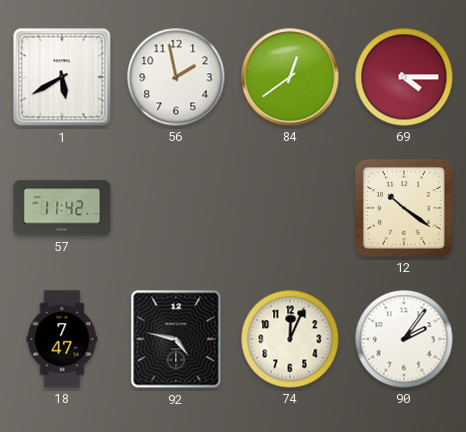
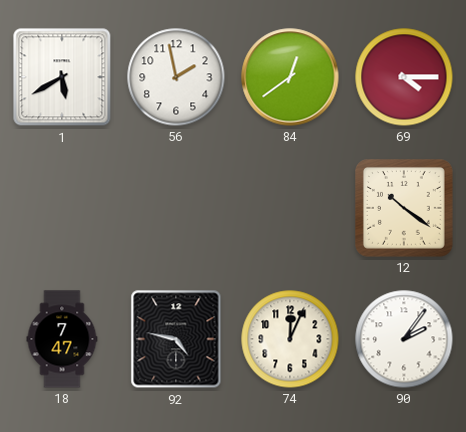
57: 11:42 -> none
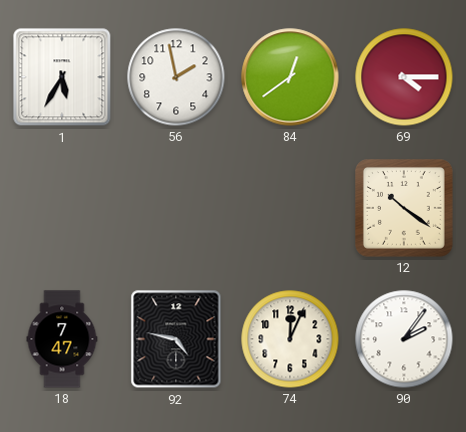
1: 5:40 -> 5:35
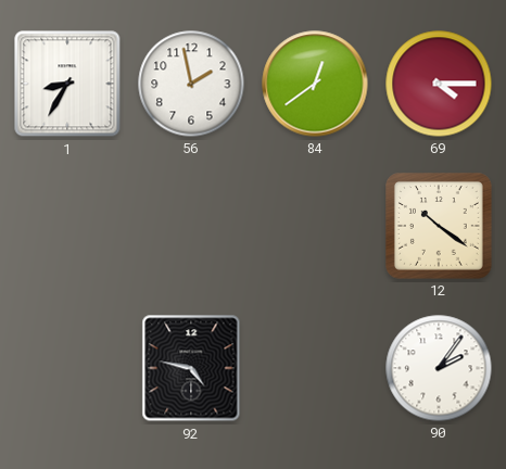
1: 5:35 -> 8:35
18: 7:47 -> none
74: 12:04 -> none
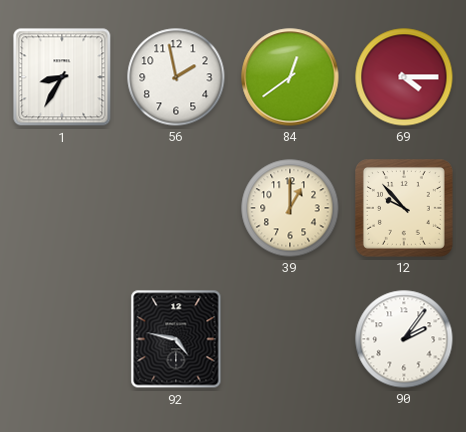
39: none -> 1:00
12: 10:21 -> 9:53
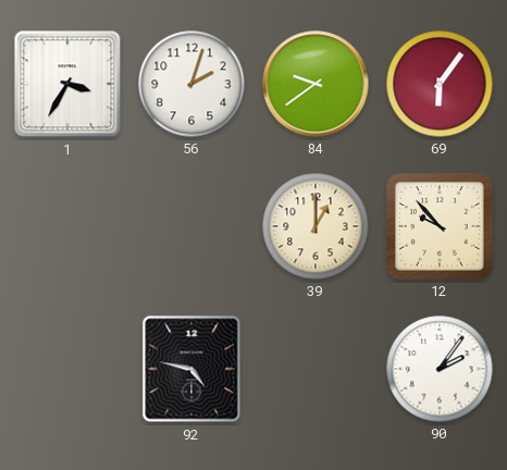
1: 8:35 -> 3:35
56: 1:58 -> 2:03
84: 12:39 -> 9:39
69: 4:15 -> 6:06
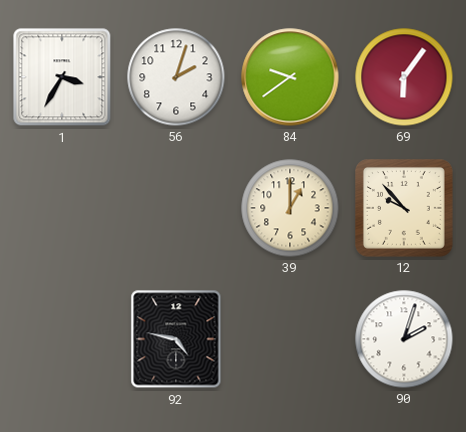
90: 2:06 -> 2:03
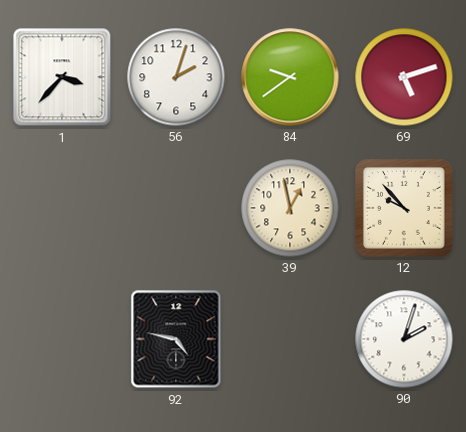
1: 3:35 -> 3:37
69: 6:06 -> 5:12
39: 1:00 -> 12:58
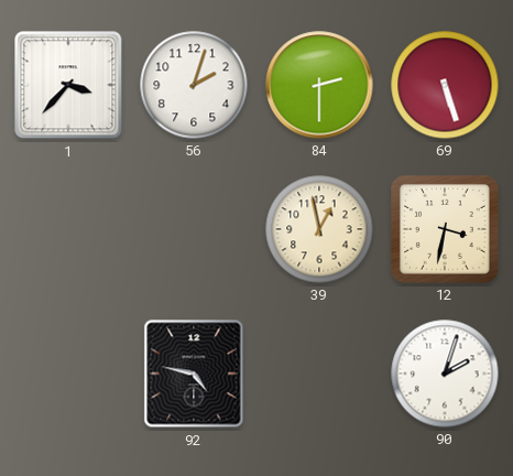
84: 9:39 -> 2:30
69: 5:12 -> 5:27
12: 9:53 -> 3:32
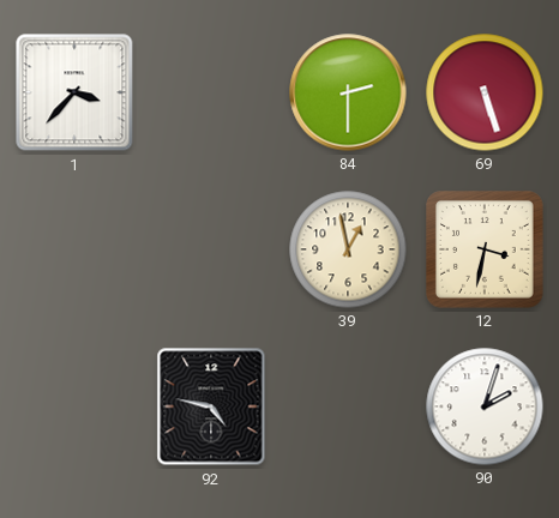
56: 2:03 -> none
